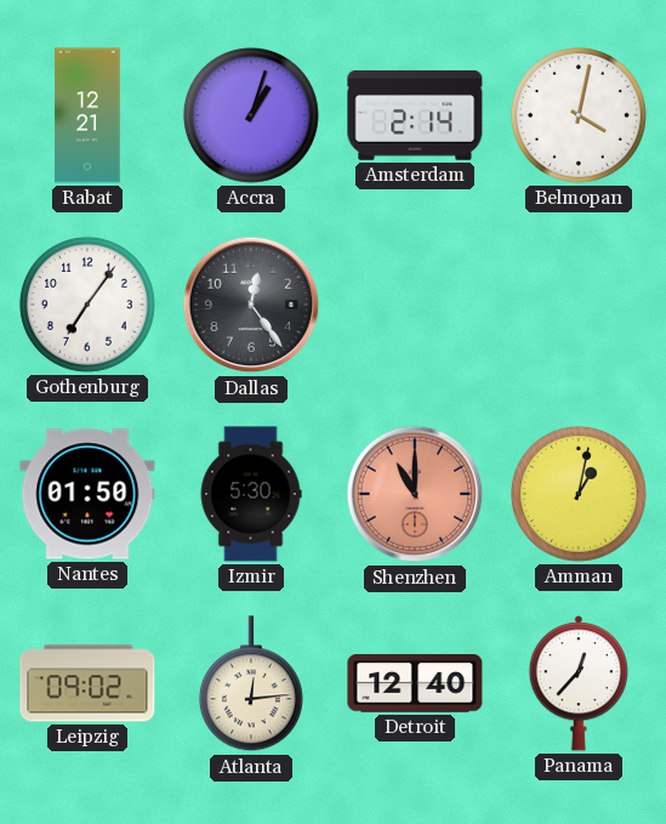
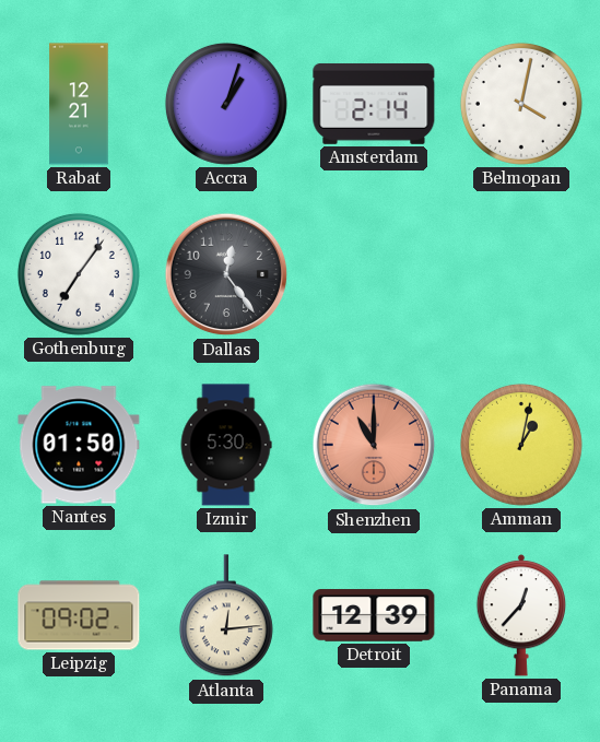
Detroit: 12:40 -> 12:39
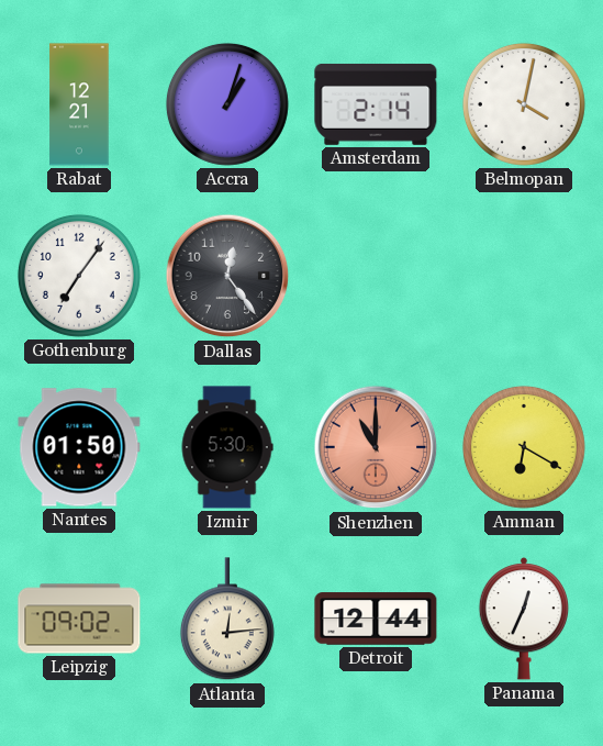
Amman: 1:02 -> 6:20
Detroit: 12:39 -> 12:44
Panama: 12:37 -> 12:34
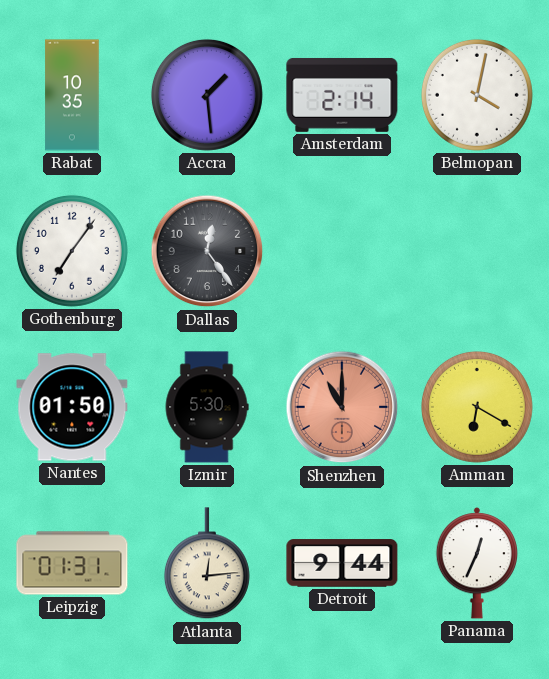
Rabat: 12:21 -> 10:35
Accra: 1:03 -> 1:29
Leipzig: 09:02 -> 01:31
Detroit: 12:44 -> 9:44
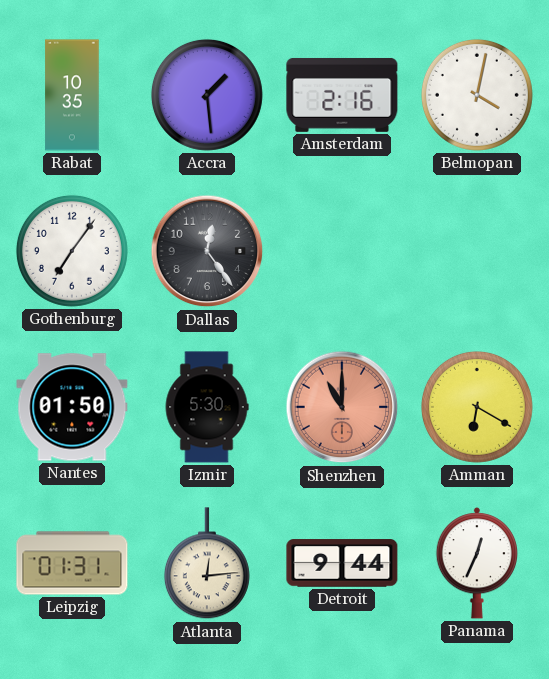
Amsterdam: 2:14 -> 2:16
